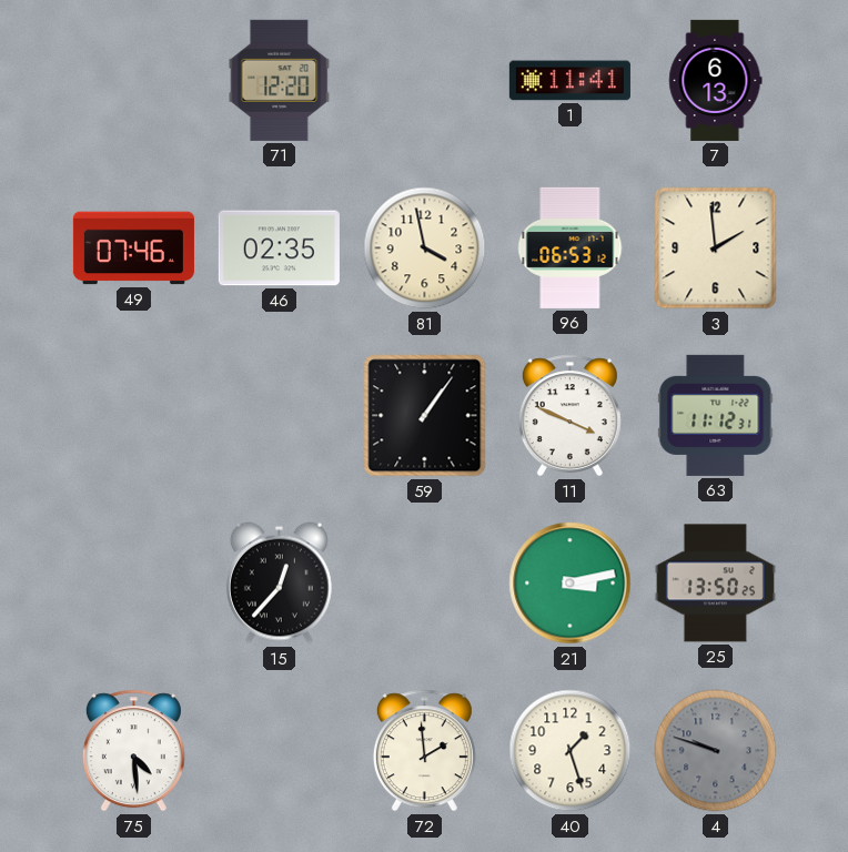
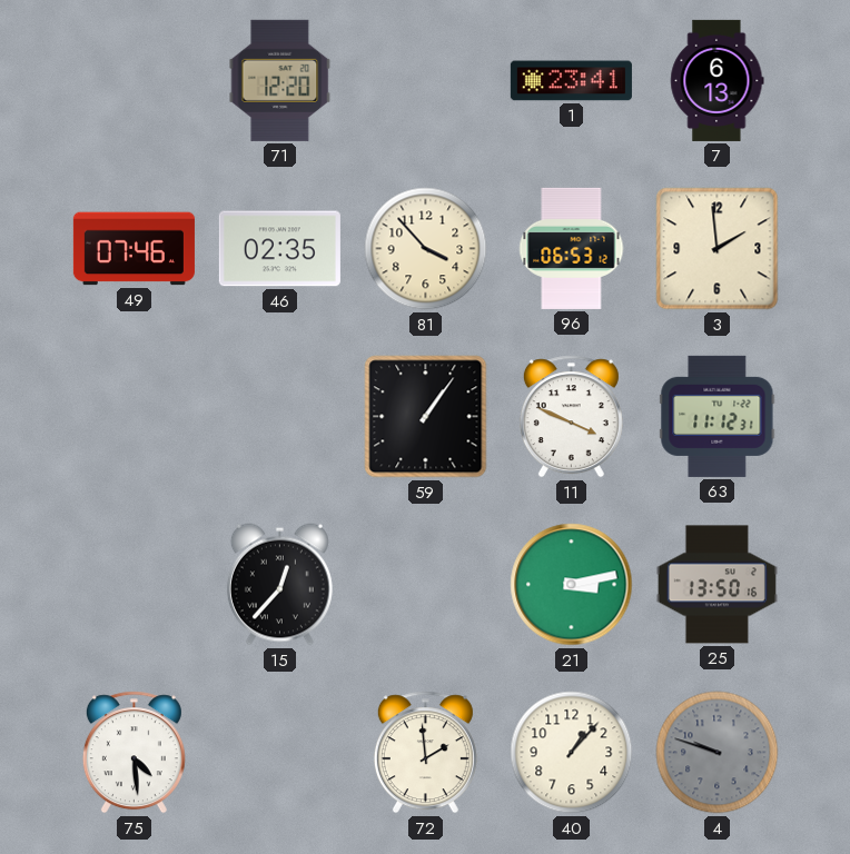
1: 11:41 -> 23:41
81: 3:58 -> 3:53
25: 13:50:25 -> 13:50:16
40: 1:27 -> 1:07
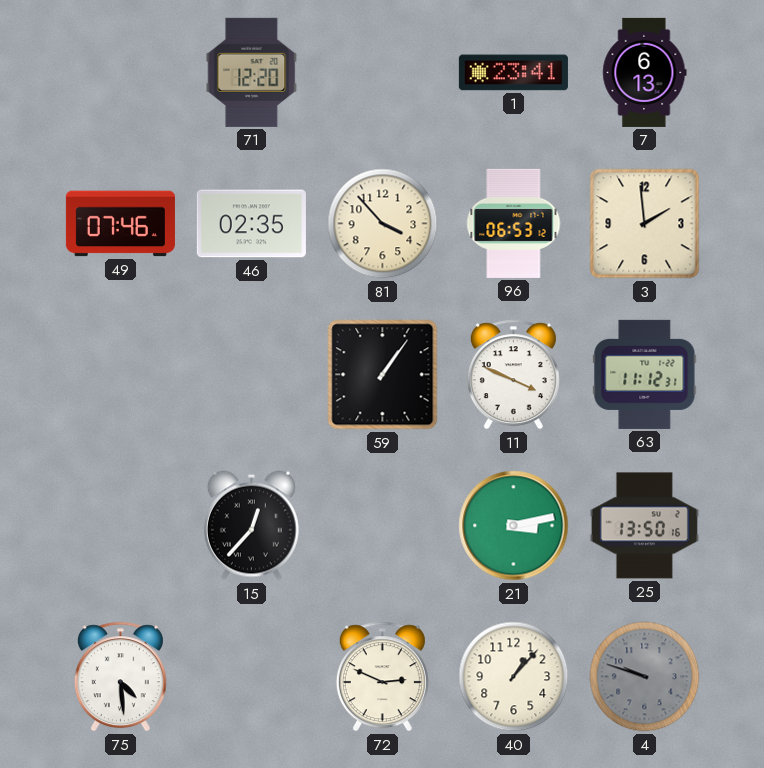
72: 1:59 -> 2:49
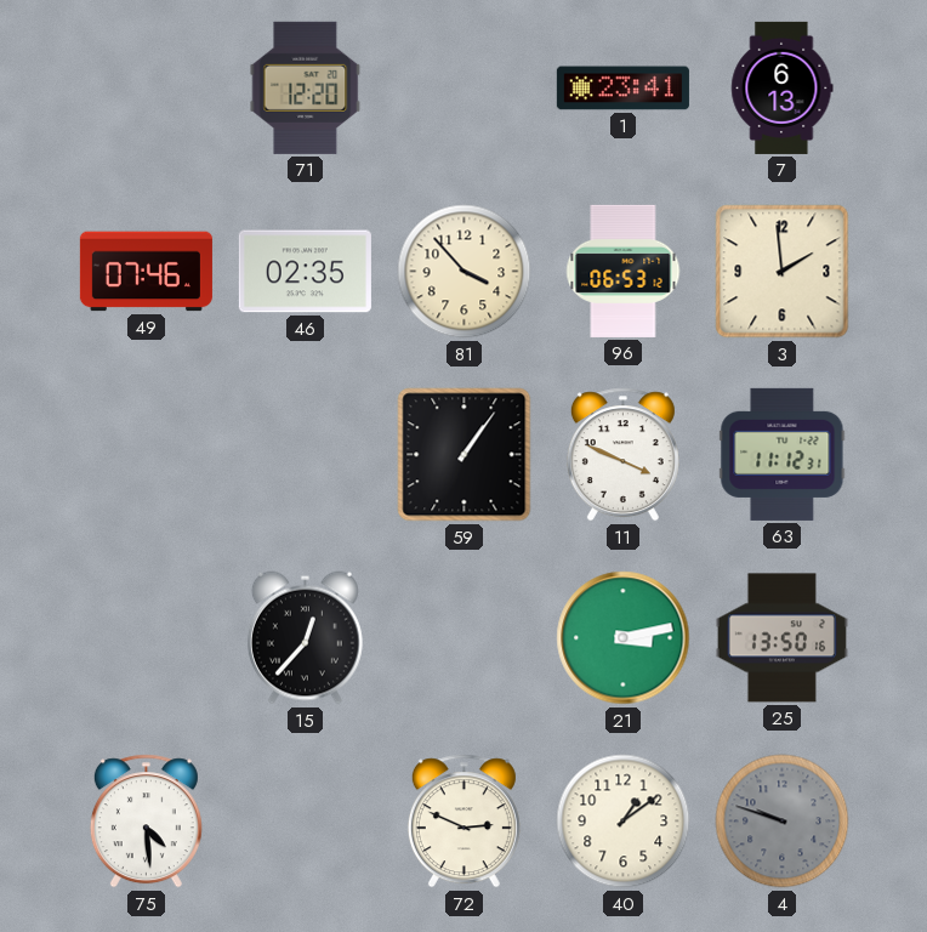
40: 1:07 -> 1:09
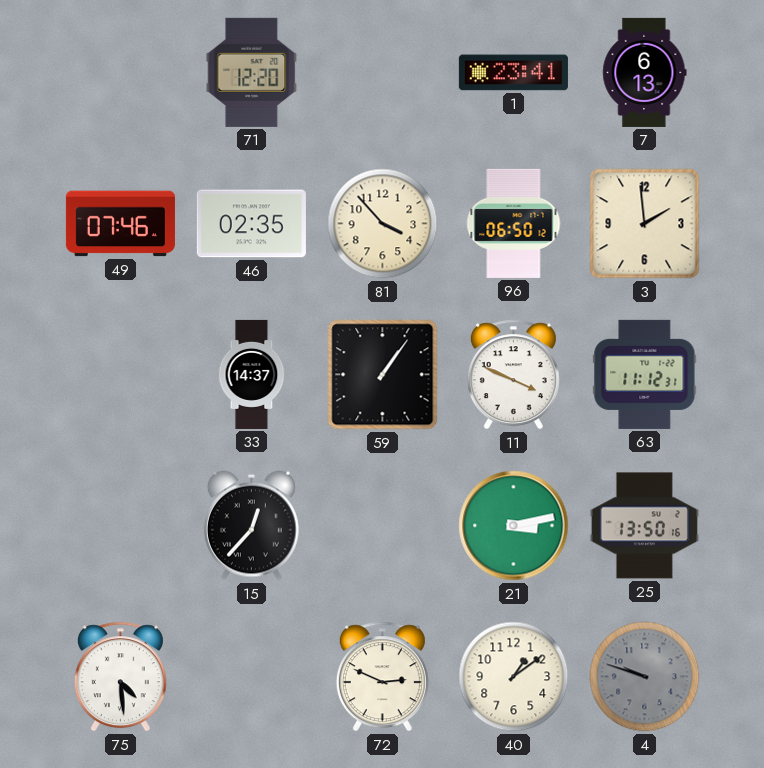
96: 06:53 -> 06:50
33: none -> 14:37
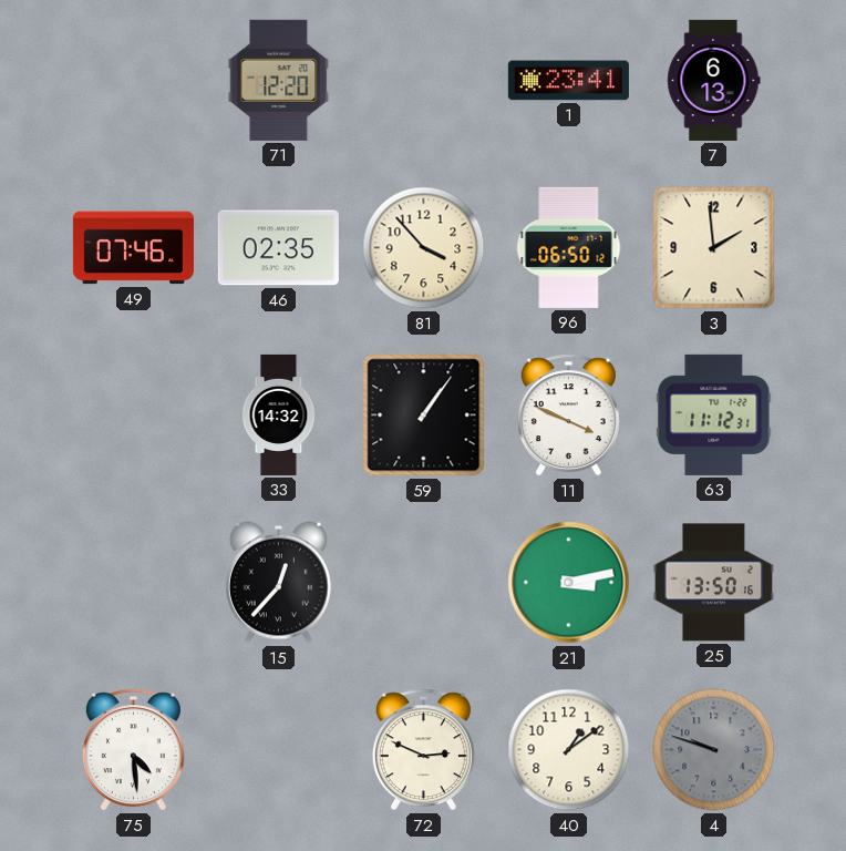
33: 14:37 -> 14:32
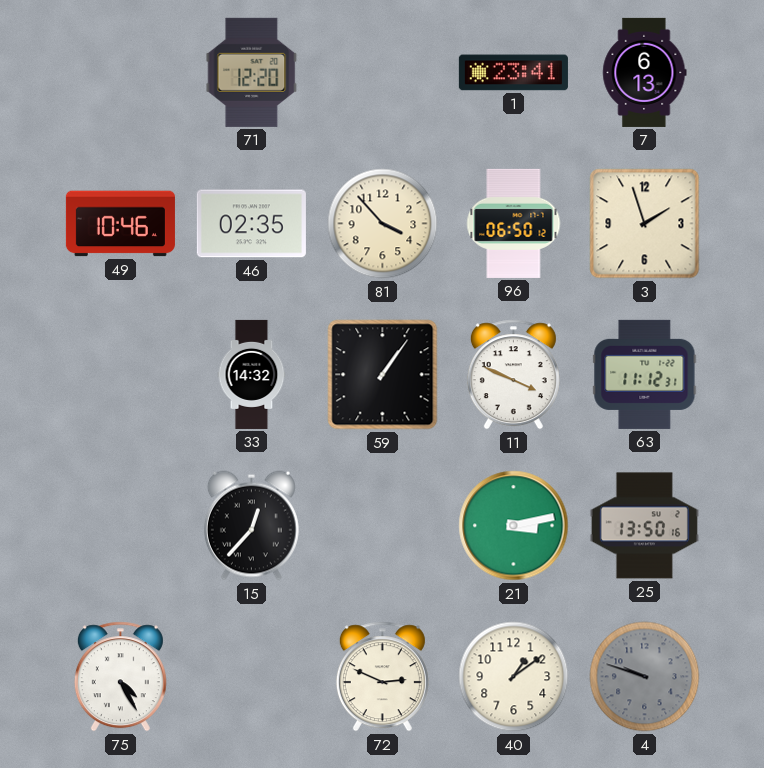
49: 07:46 -> 10:46
3: 1:59 -> 1:57
75: 4:29 -> 4:25
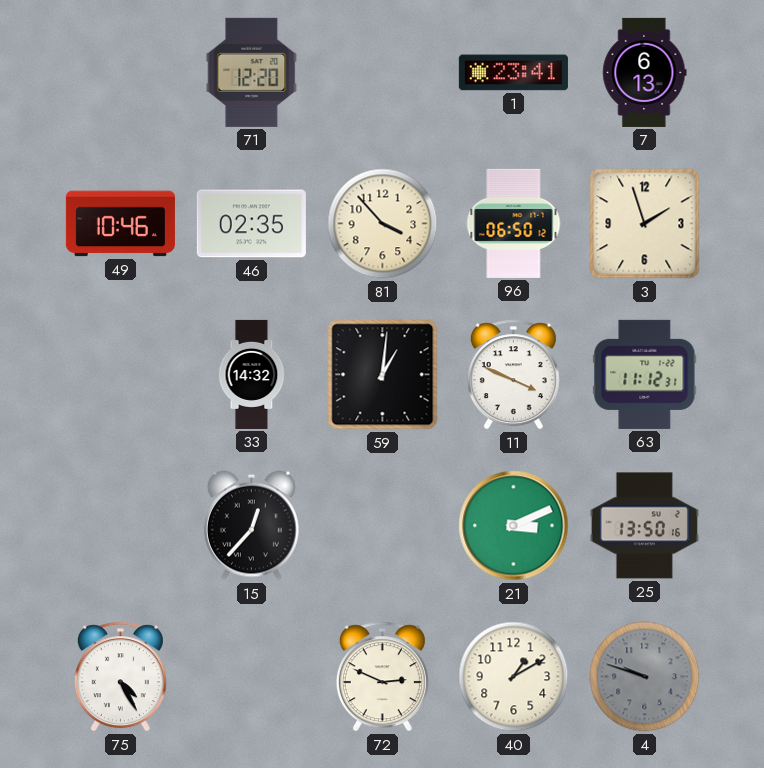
59: 1:06 -> 1:01
21: 3:13 -> 3:11
40: 1:09 -> 1:10
